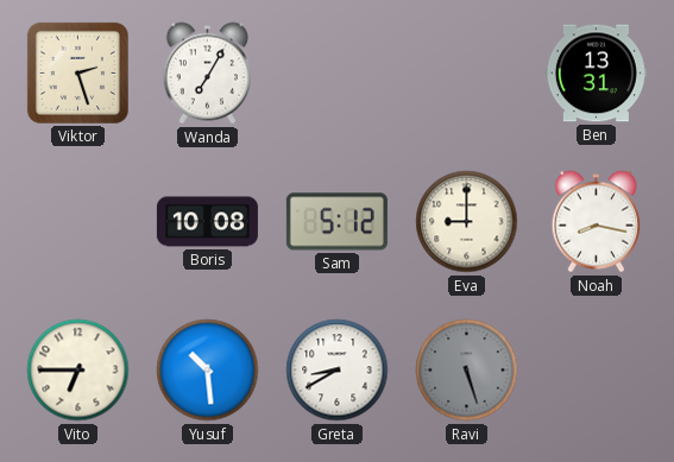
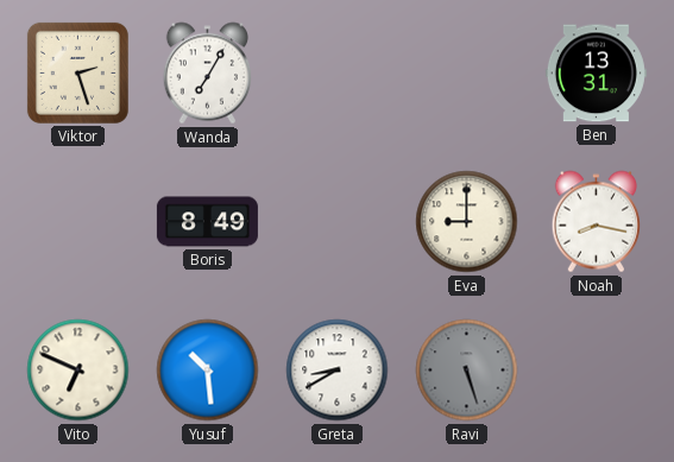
Boris: 10:08 -> 8:49
Sam: 5:12 -> none
Vito: 6:45 -> 6:49
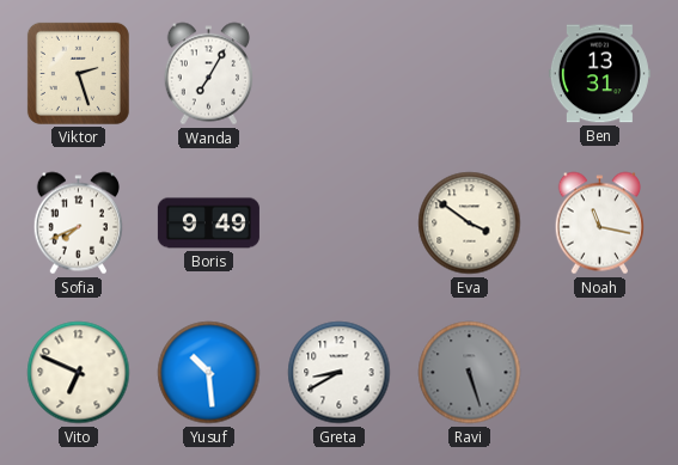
Sofia: none -> 7:41
Boris: 8:49 -> 9:49
Eva: 9:00 -> 3:51
Noah: 8:17 -> 11:17
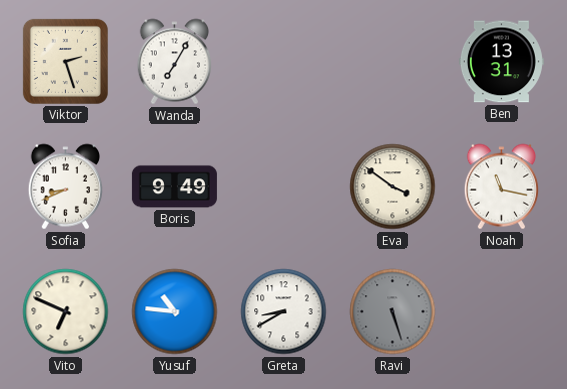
Sofia: 7:41 -> 8:41
Yusuf: 10:29 -> 10:46
